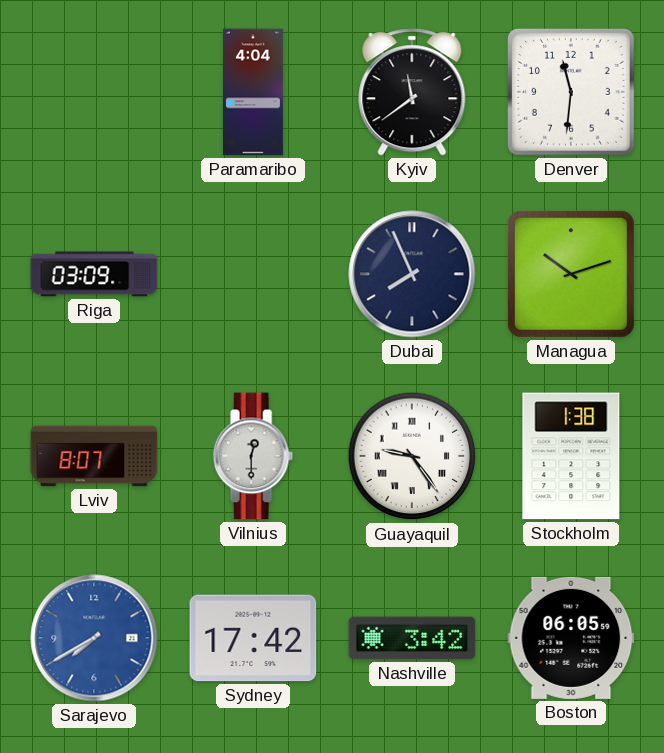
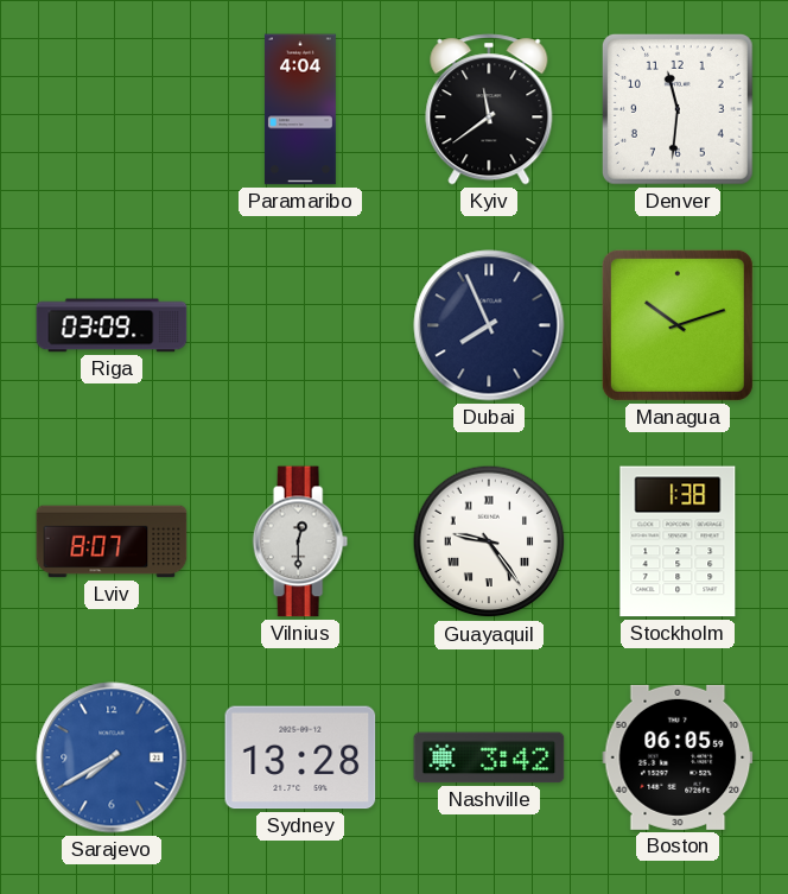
Sydney: 17:42 -> 13:28
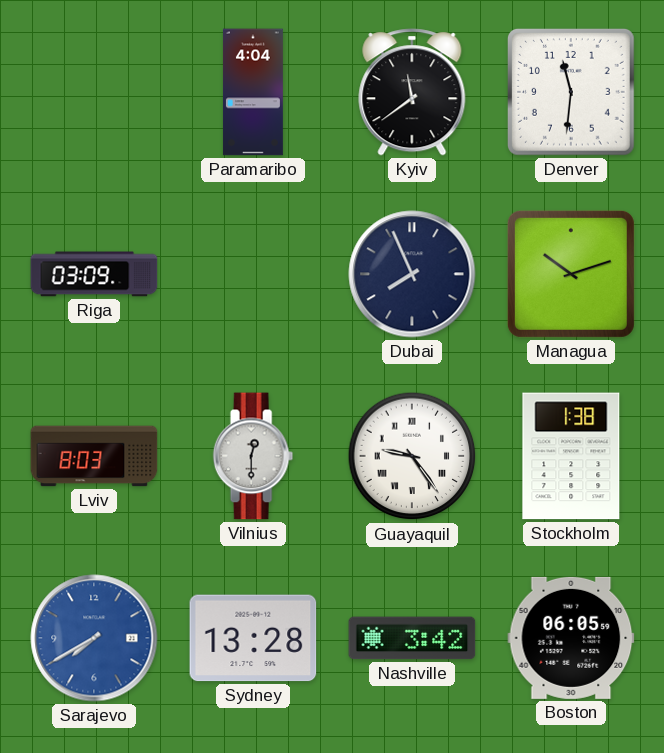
Lviv: 8:07 -> 8:03
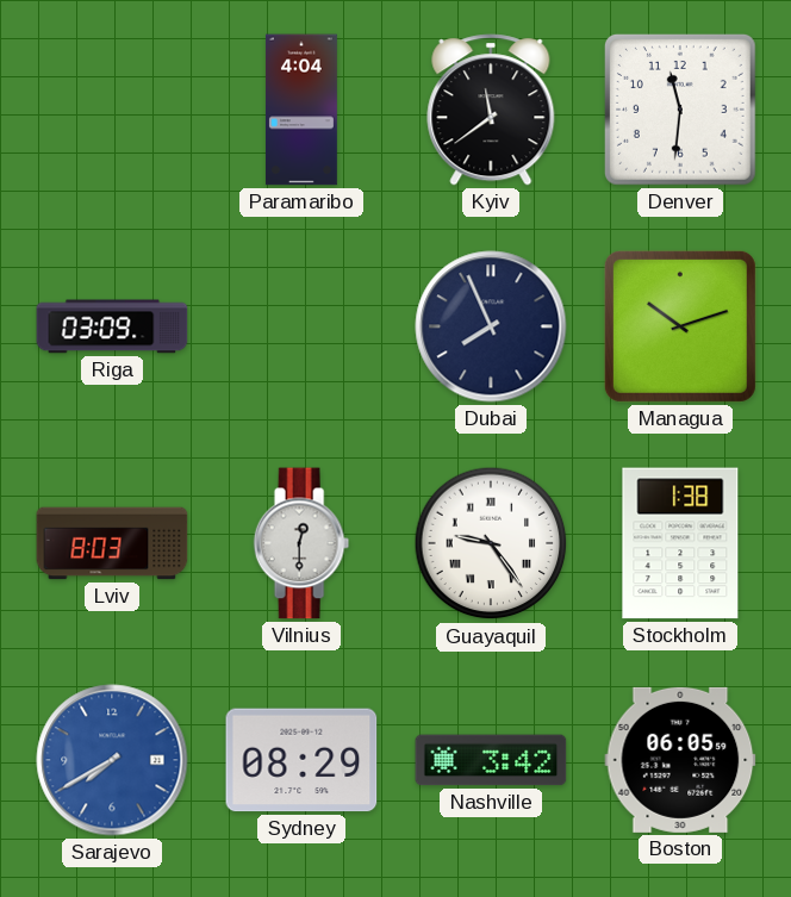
Sydney: 13:28 -> 08:29
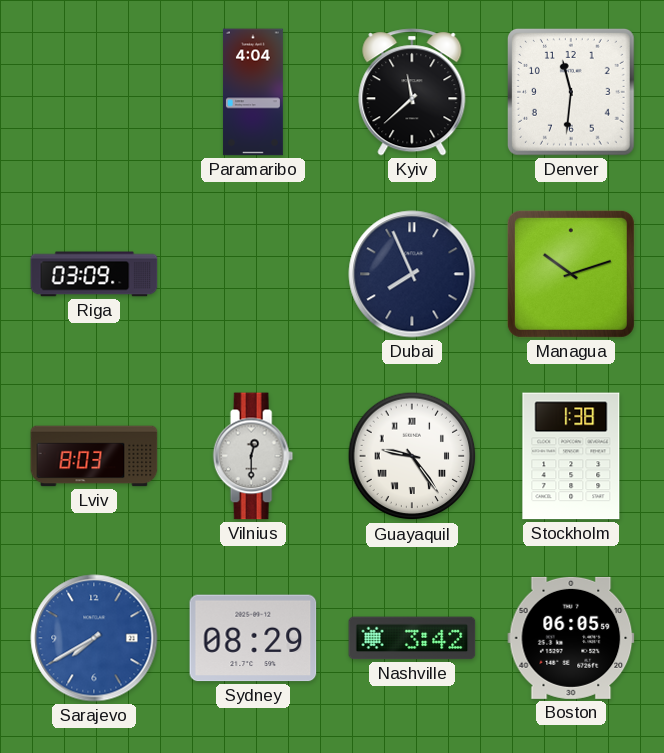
Kyiv: 11:39 -> 11:38
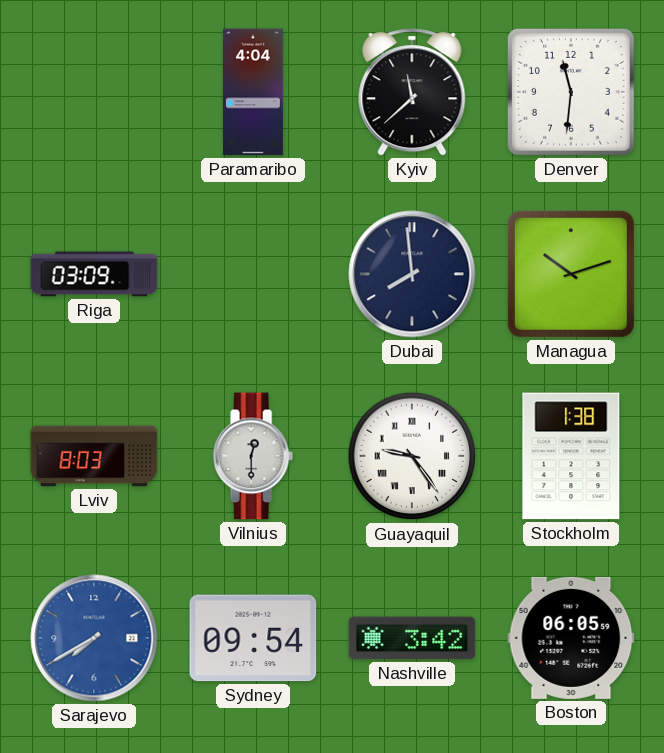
Dubai: 7:56 -> 7:59
Sydney: 08:29 -> 09:54
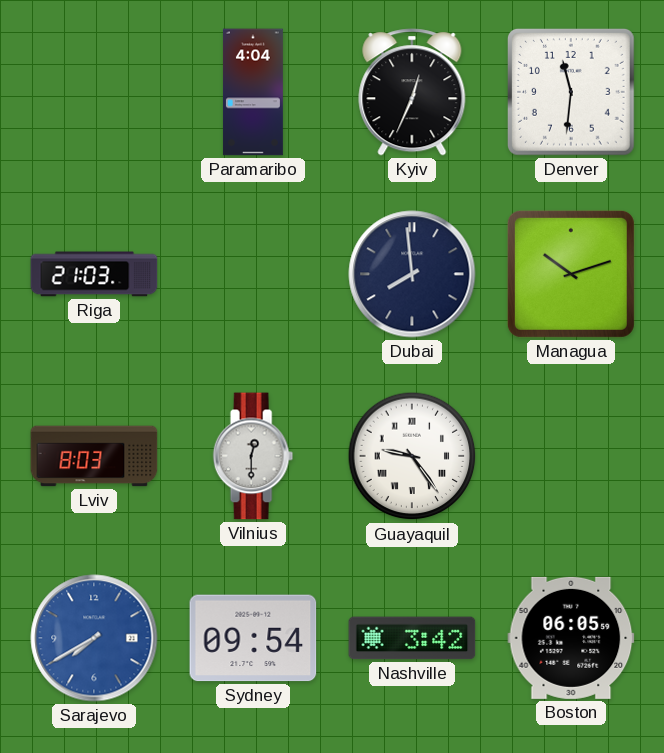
Kyiv: 11:38 -> 12:34
Riga: 03:09 -> 21:03
Stockholm: 1:38 -> none
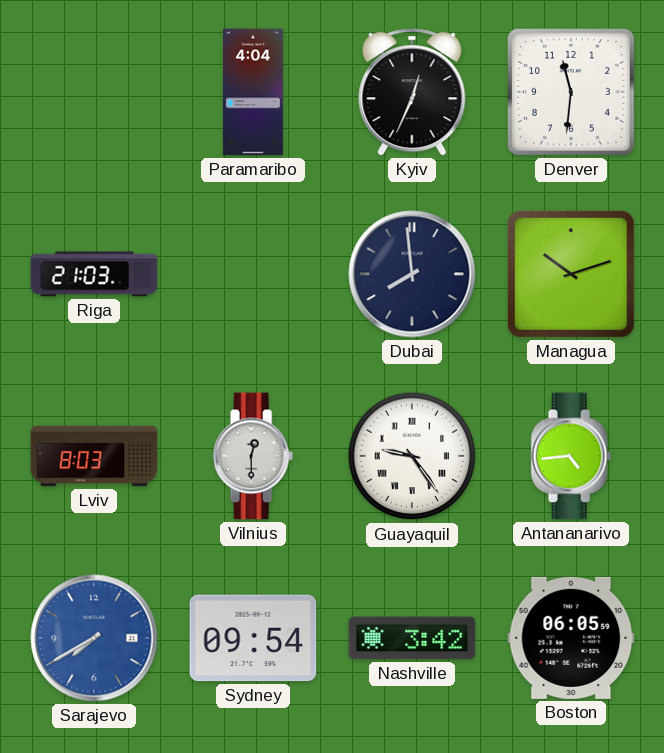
Antananarivo: none -> 4:44
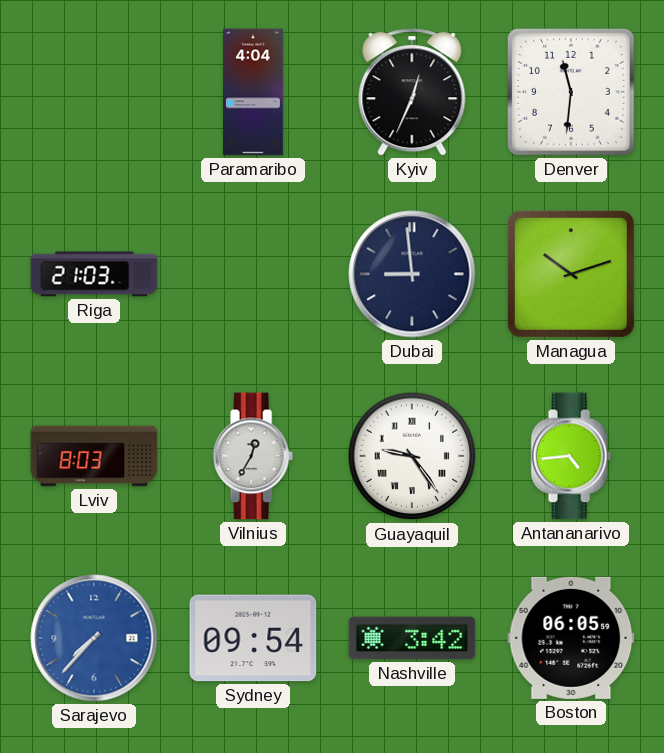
Dubai: 7:59 -> 8:59
Vilnius: 12:30 -> 12:35
Sarajevo: 7:40 -> 7:37
